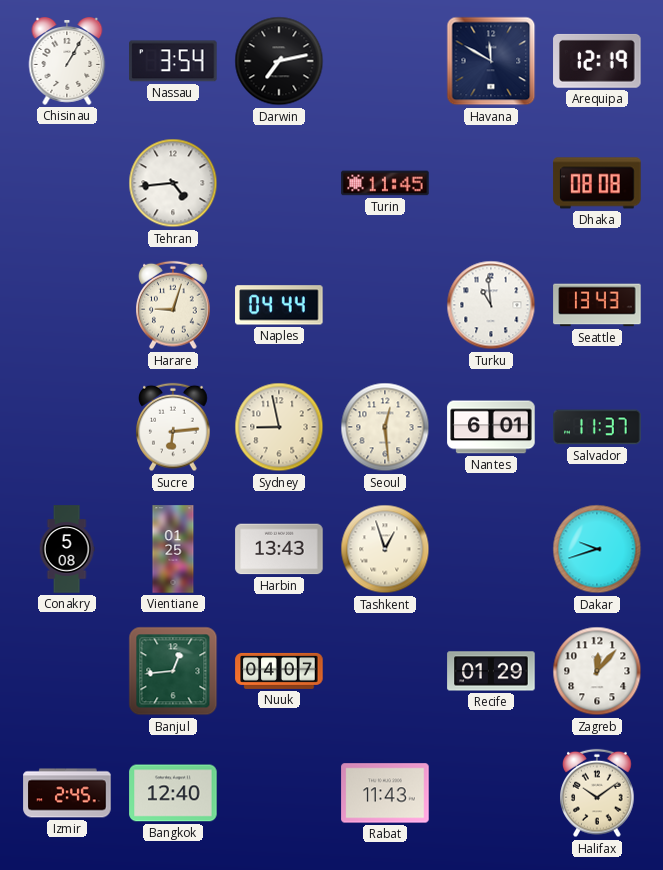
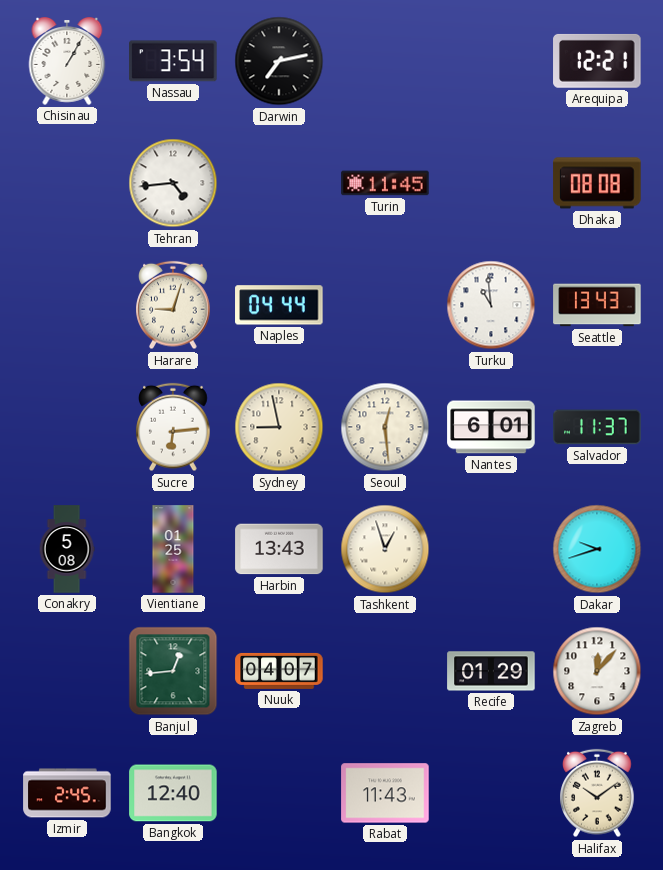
Havana: 11:50 -> none
Arequipa: 12:19 -> 12:21
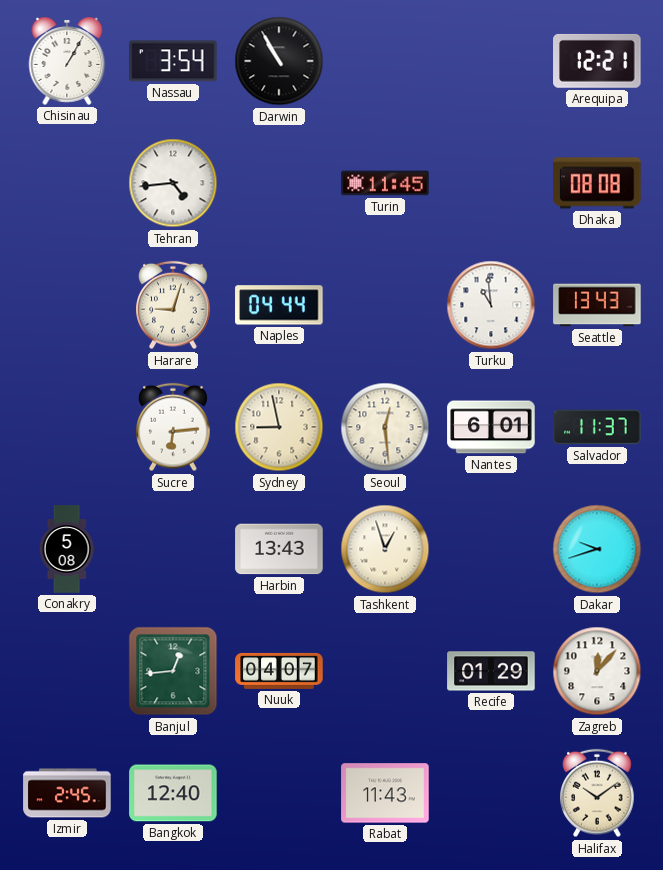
Darwin: 7:13 -> 10:55
Vientiane: 01:25 -> none
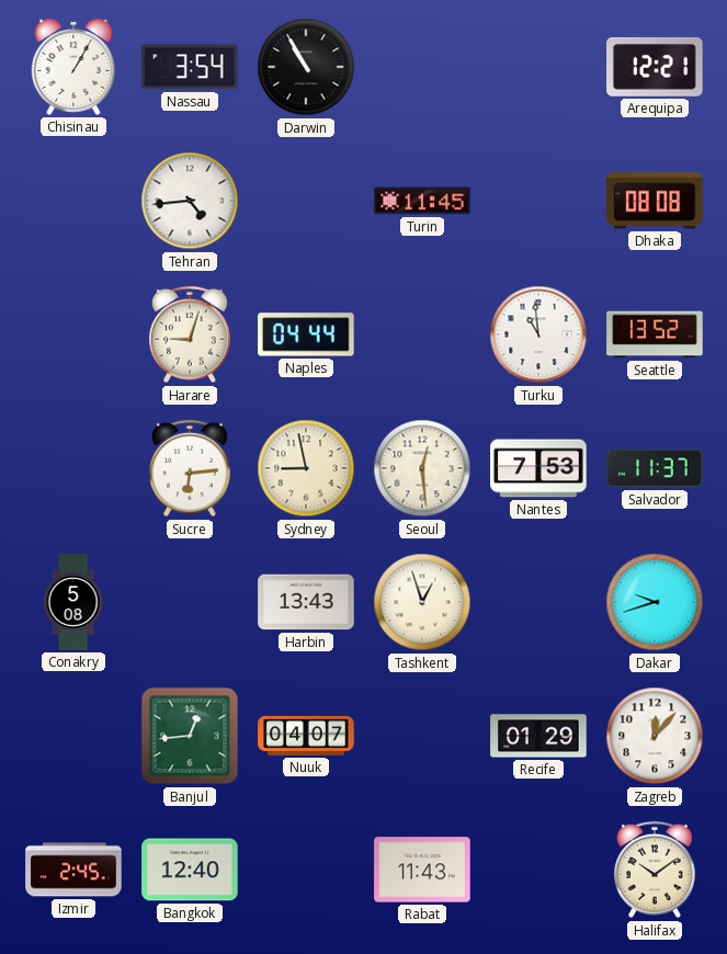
Seattle: 13:43 -> 13:52
Nantes: 6:01 -> 7:53
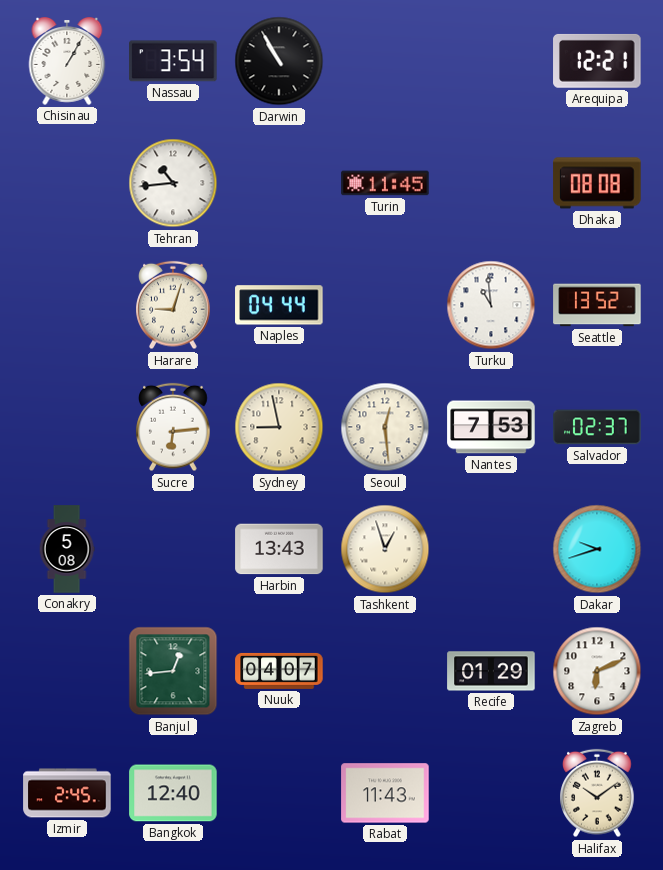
Tehran: 4:44 -> 10:44
Salvador: 11:37 -> 02:37
Zagreb: 12:07 -> 6:11
